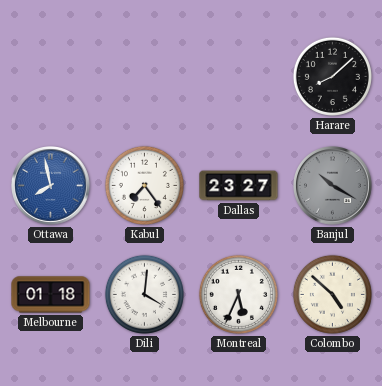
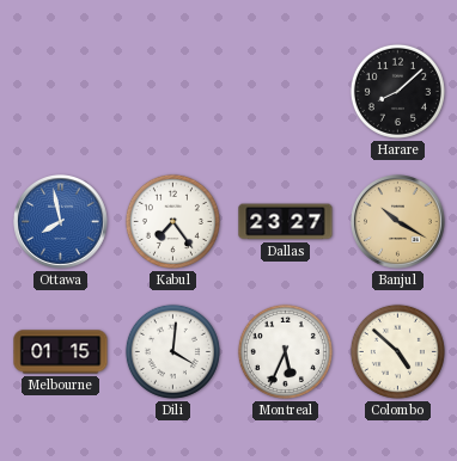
Banjul dial: grey -> champagne
Melbourne: 01:18 -> 01:15
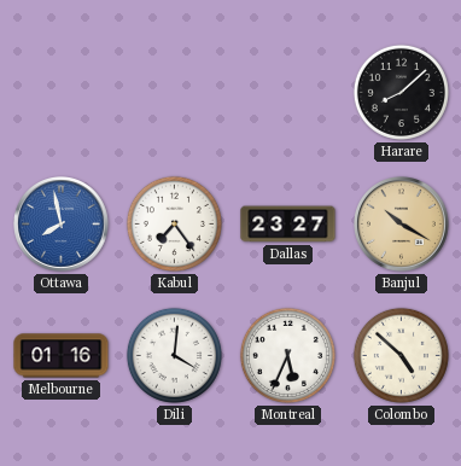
Melbourne: 01:15 -> 01:16
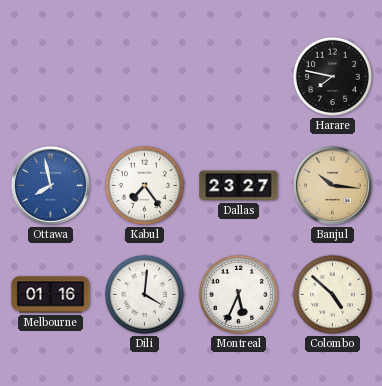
Harare: 8:08 -> 7:47
Banjul: 10:20 -> 10:16
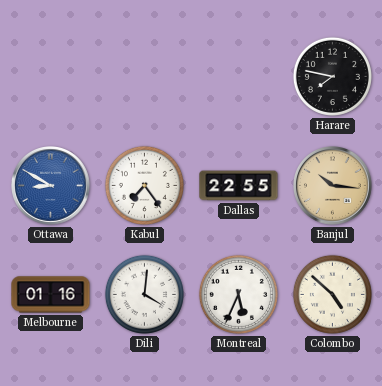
Ottawa: 7:58 -> 8:50
Dallas: 23:27 -> 22:55
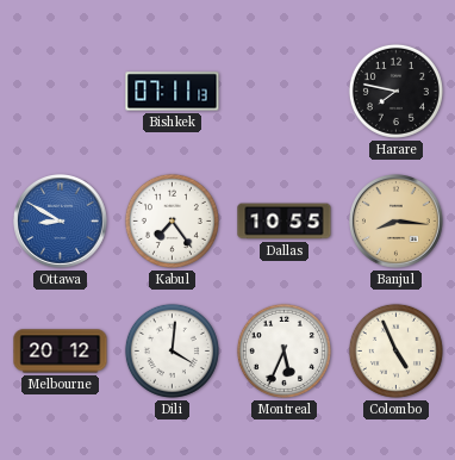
Bishkek: none -> 07:11
Dallas: 22:55 -> 10:55
Banjul: 10:16 -> 8:16
Melbourne: 01:16 -> 20:12
Colombo: 4:52 -> 4:56
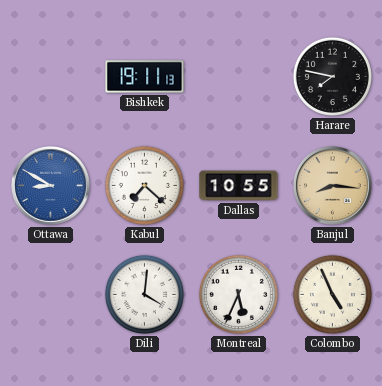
Bishkek: 07:11 -> 19:11
Kabul: 7:24 -> 7:22
Melbourne: 20:12 -> none
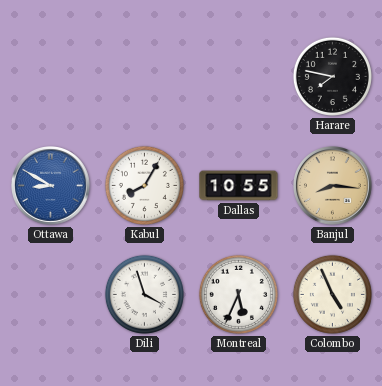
Bishkek: 19:11 -> none
Kabul: 7:22 -> 8:05
Dili: 4:01 -> 3:57
